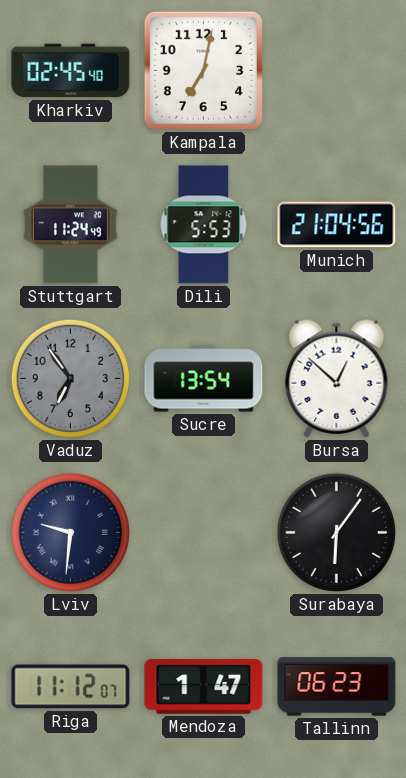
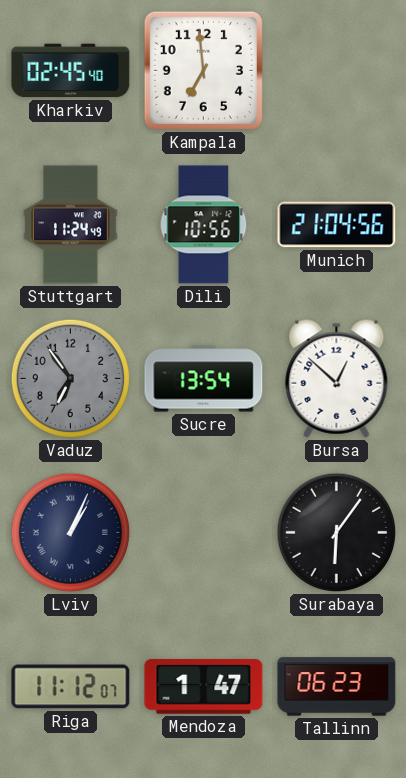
Kampala: 7:02 -> 6:59
Dili: 5:53 -> 10:56
Lviv: 9:31 -> 1:04
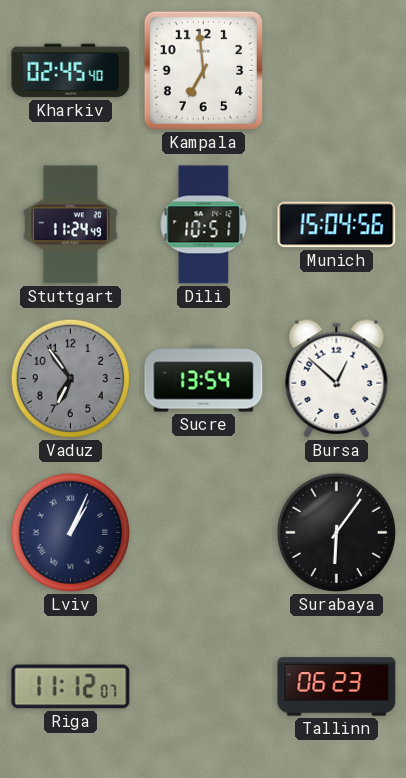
Dili: 10:56 -> 10:51
Munich: 21:04 -> 15:04
Mendoza: 1:47 -> none
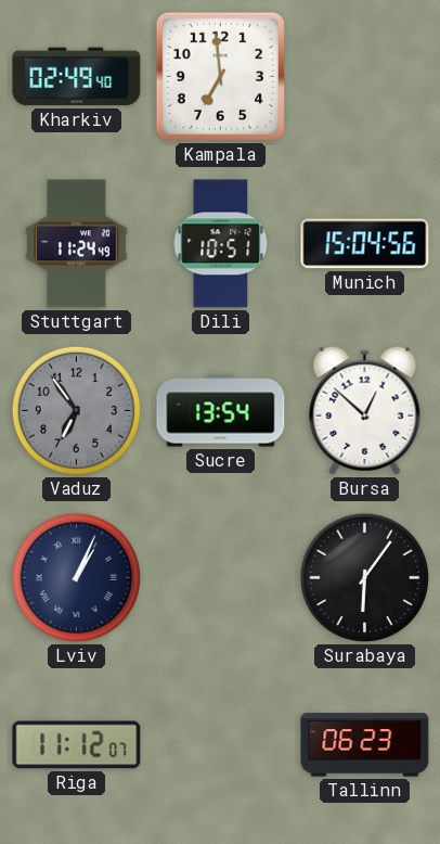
Kharkiv: 02:45 -> 02:49
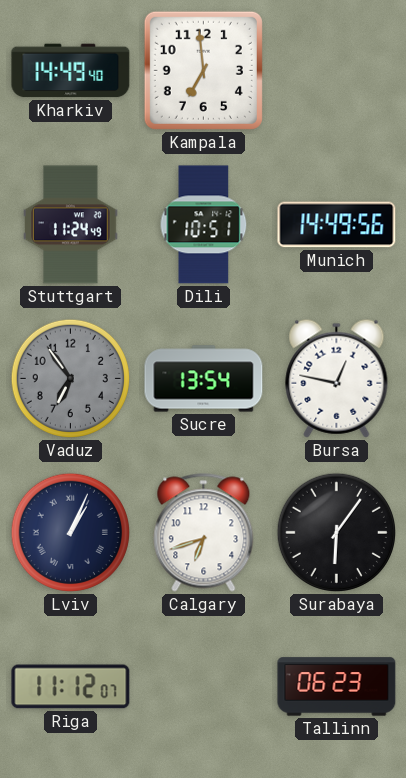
Kharkiv: 02:49 -> 14:49
Munich: 15:04 -> 14:49
Bursa: 12:52 -> 12:47
Calgary: none -> 6:42
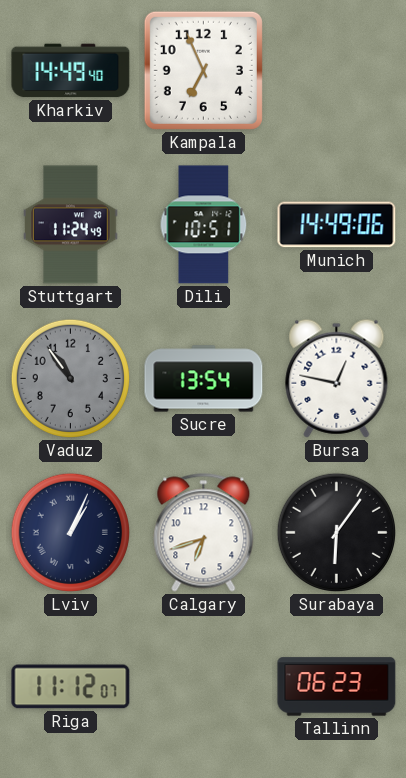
Kampala: 6:59 -> 6:56
Munich: 14:49:56 -> 14:49:06
Vaduz: 6:54 -> 10:54
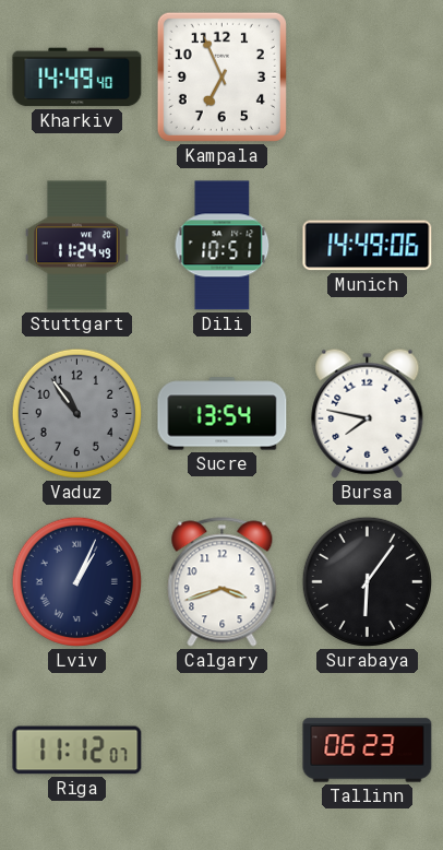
Bursa: 12:47 -> 7:47
Calgary: 6:42 -> 3:42
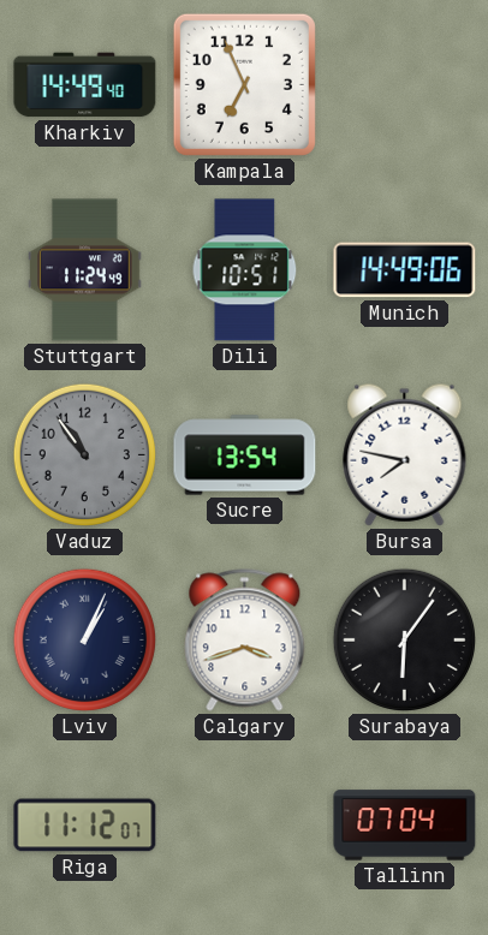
Tallinn: 06:23 -> 07:04
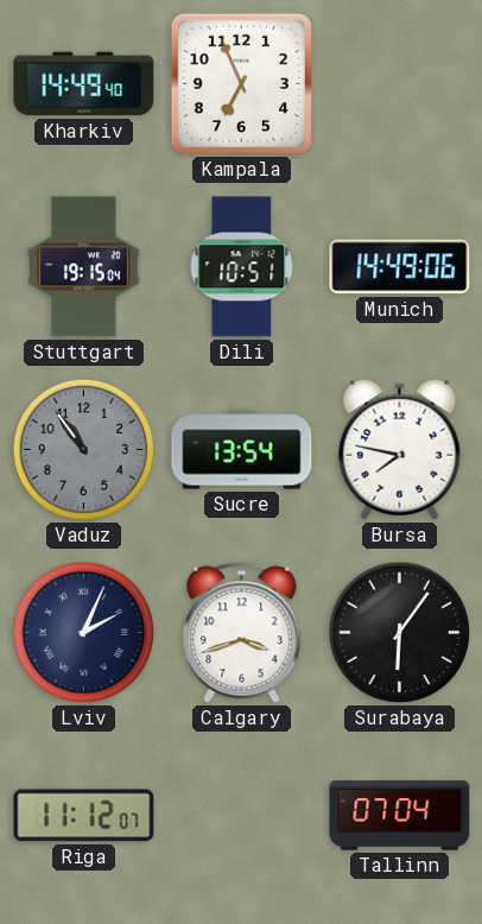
Stuttgart: 11:24 -> 19:15
Lviv: 1:04 -> 2:04
